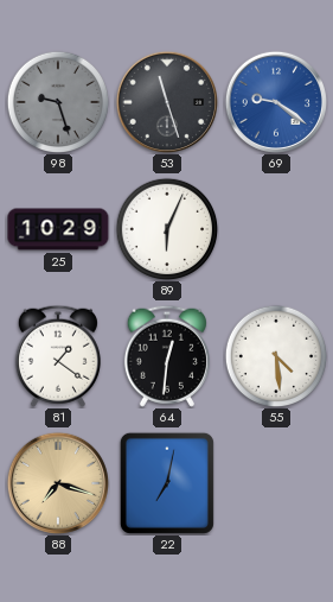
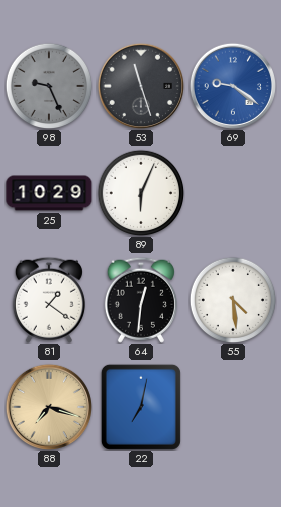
98: 9:27 -> 9:26
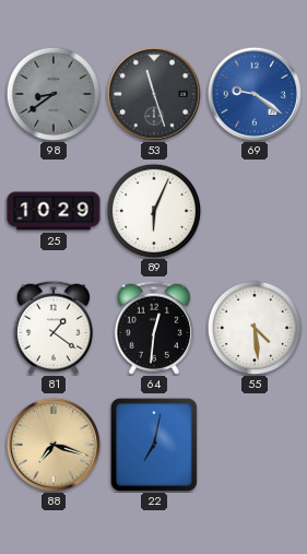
98: 9:26 -> 8:39
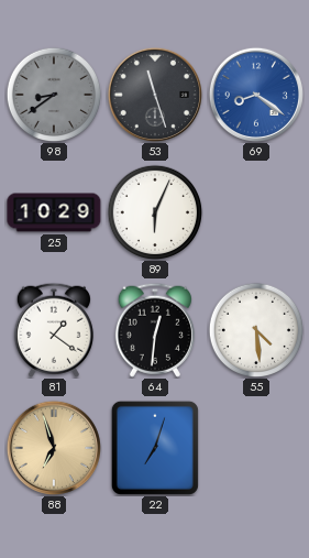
69: 9:21 -> 8:21
88: 7:18 -> 6:57
22: 7:02 -> 7:03
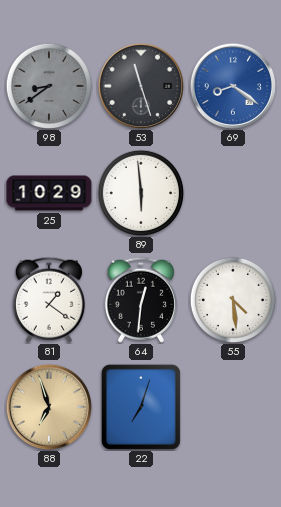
89: 6:04 -> 5:59
